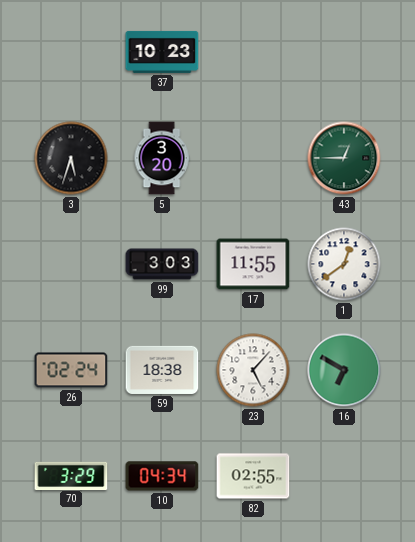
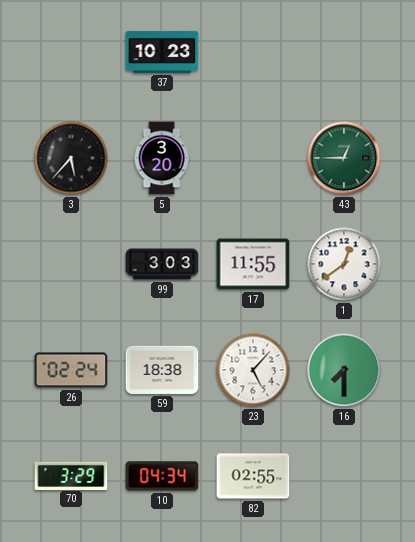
3: 5:33 -> 5:37
16: 6:50 -> 7:30
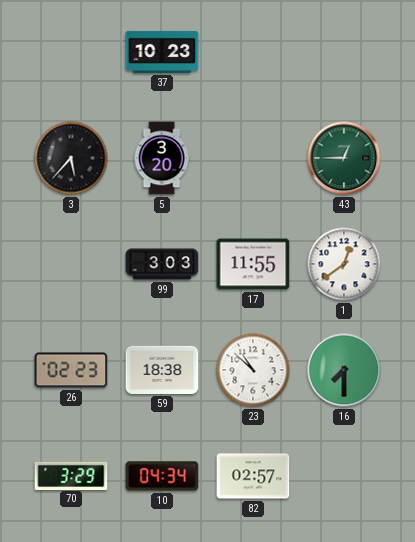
26: 02:24 -> 02:23
23: 5:07 -> 10:52
82: 02:55 -> 02:57
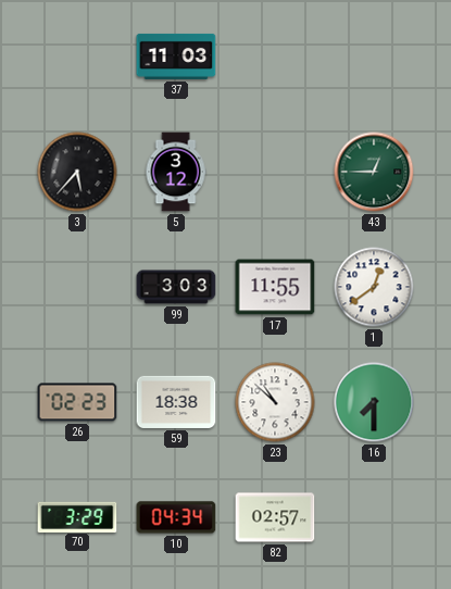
37: 10:23 -> 11:03
5: 3:20 -> 3:12
